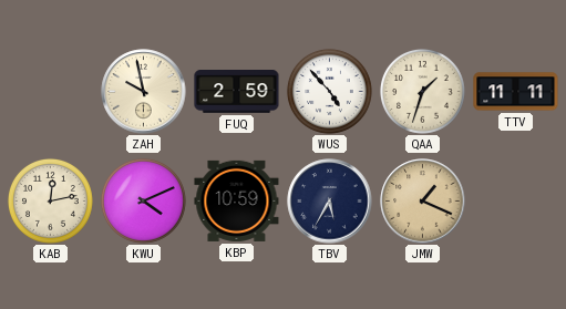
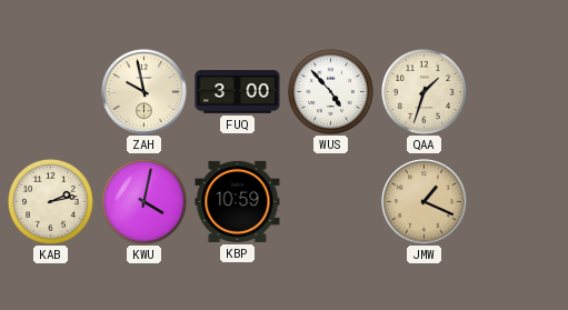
FUQ: 2:59 -> 3:00
TTV: 11:11 -> none
KAB: 12:13 -> 2:13
KWU: 4:11 -> 4:02
TBV: 5:35 -> none
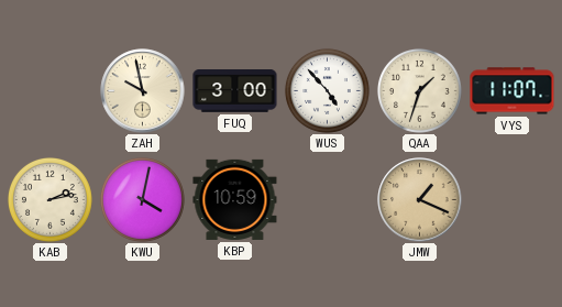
VYS: none -> 11:07
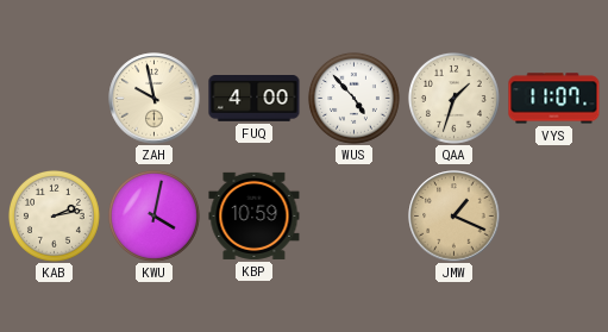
FUQ: 3:00 -> 4:00
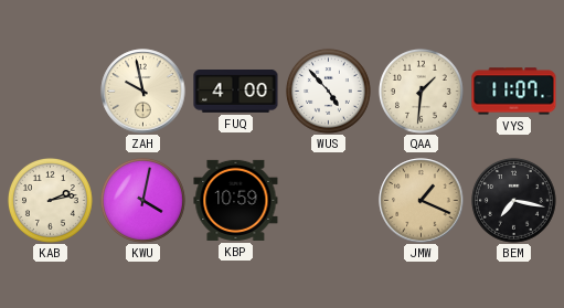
QAA: 1:33 -> 1:31
BEM: none -> 7:17
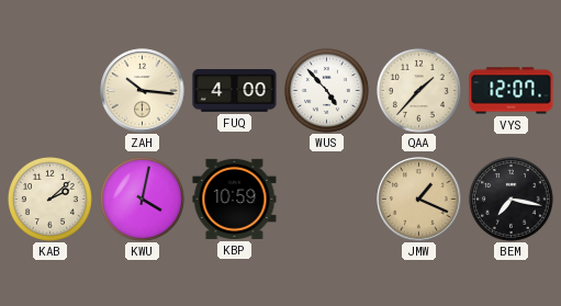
ZAH: 9:58 -> 10:16
QAA: 1:31 -> 1:37
VYS: 11:07 -> 12:07
KAB: 2:13 -> 2:08
